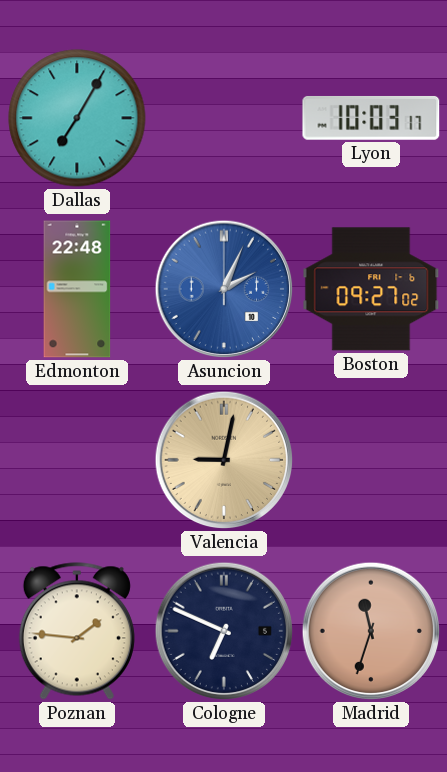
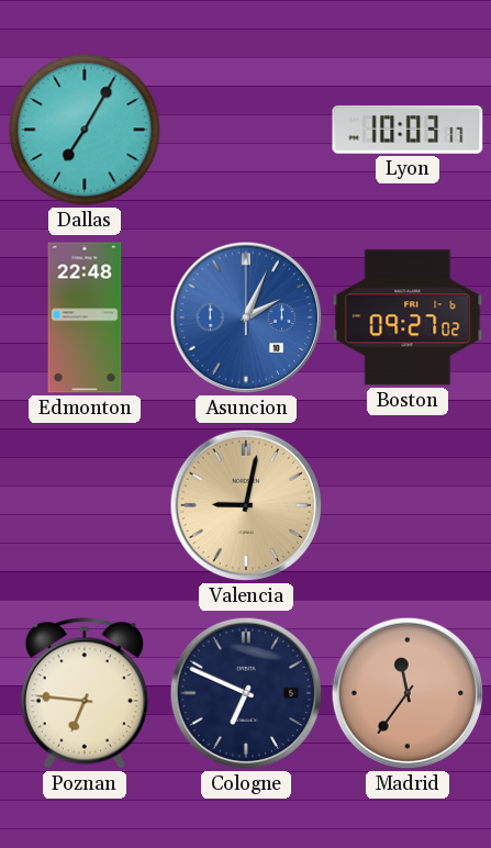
Poznan: 1:46 -> 6:46
Madrid: 11:33 -> 11:36
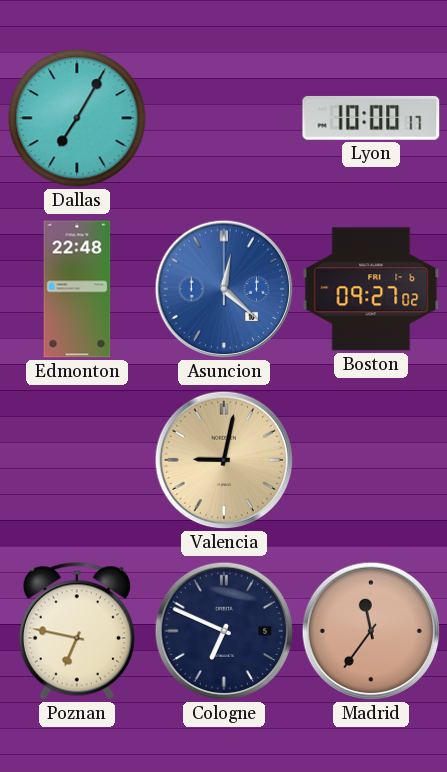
Lyon: 10:03 -> 10:00
Asuncion: 2:04 -> 12:22
Poznan: 6:46 -> 6:47
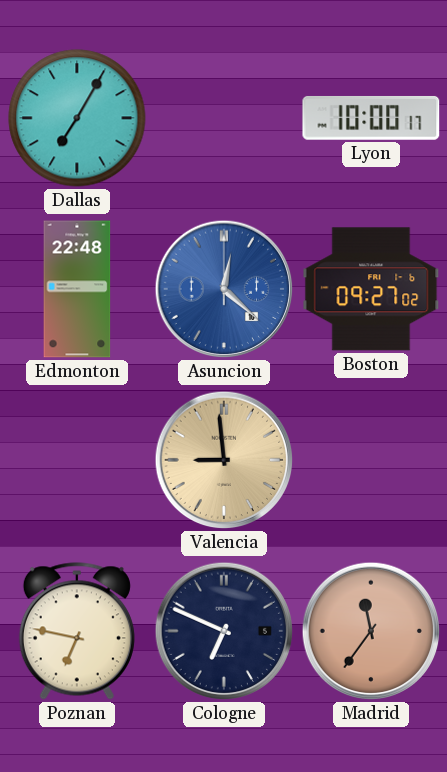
Valencia: 9:02 -> 8:59
